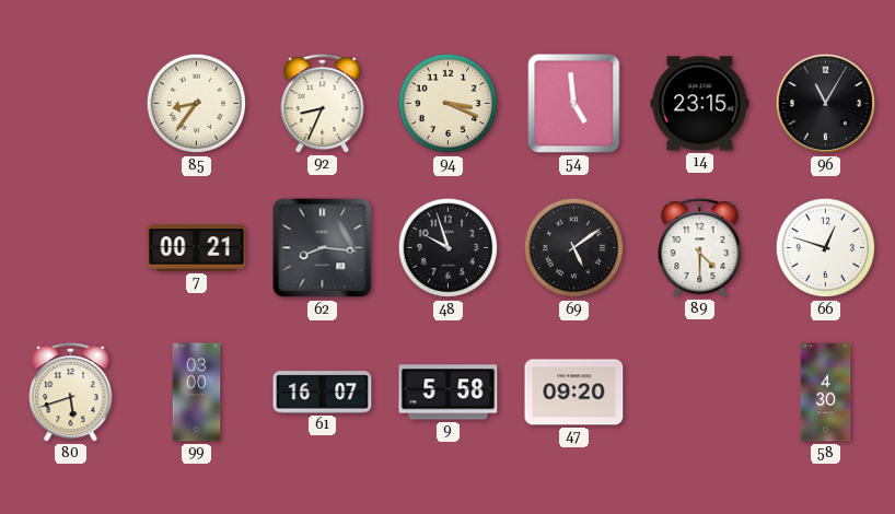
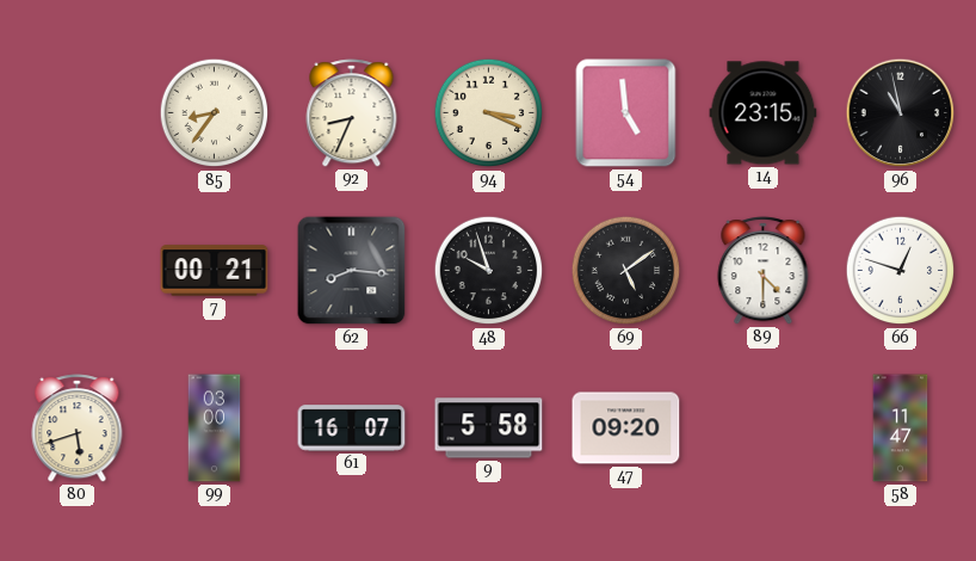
96: 11:05 -> 10:58
58: 4:30 -> 11:47
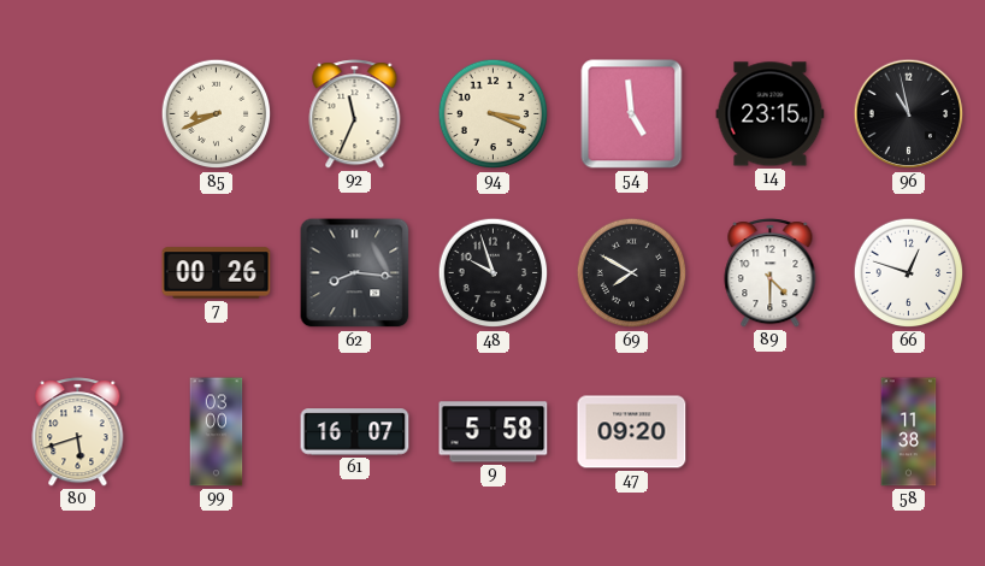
85: 8:36 -> 8:41
92: 8:34 -> 11:34
7: 00:21 -> 00:26
69: 5:09 -> 7:50
58: 11:47 -> 11:38
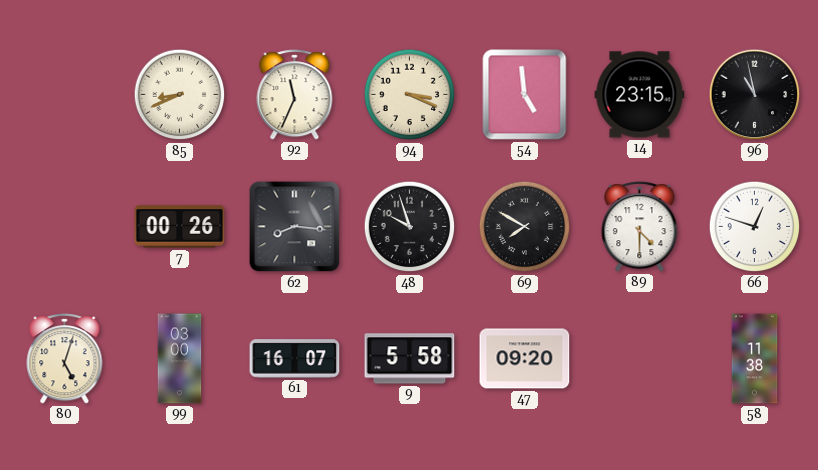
80: 5:42 -> 5:03
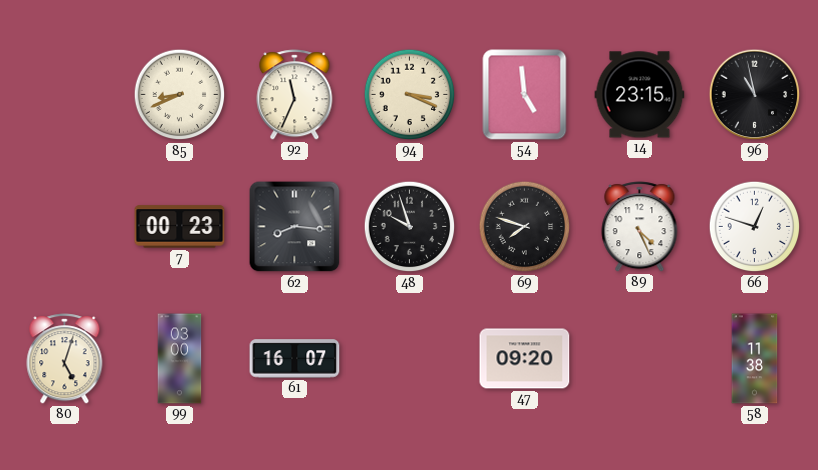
7: 00:26 -> 00:23
69: 7:50 -> 7:48
89: 4:30 -> 4:26
9: 5:58 -> none
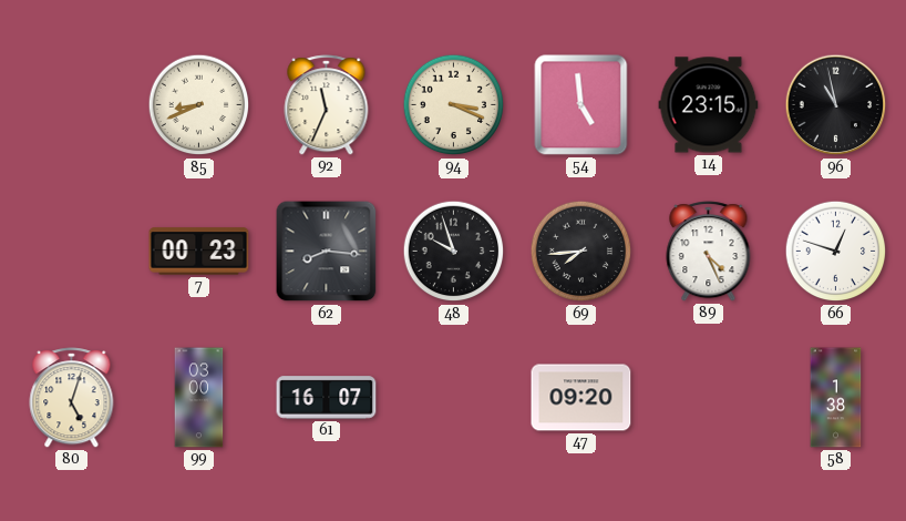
69: 7:48 -> 7:44
58: 11:38 -> 1:38
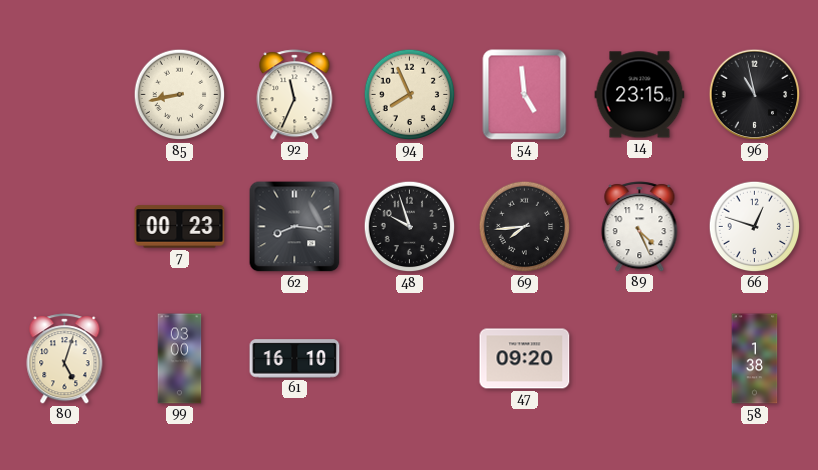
85: 8:41 -> 8:43
94: 3:19 -> 7:56
61: 16:07 -> 16:10
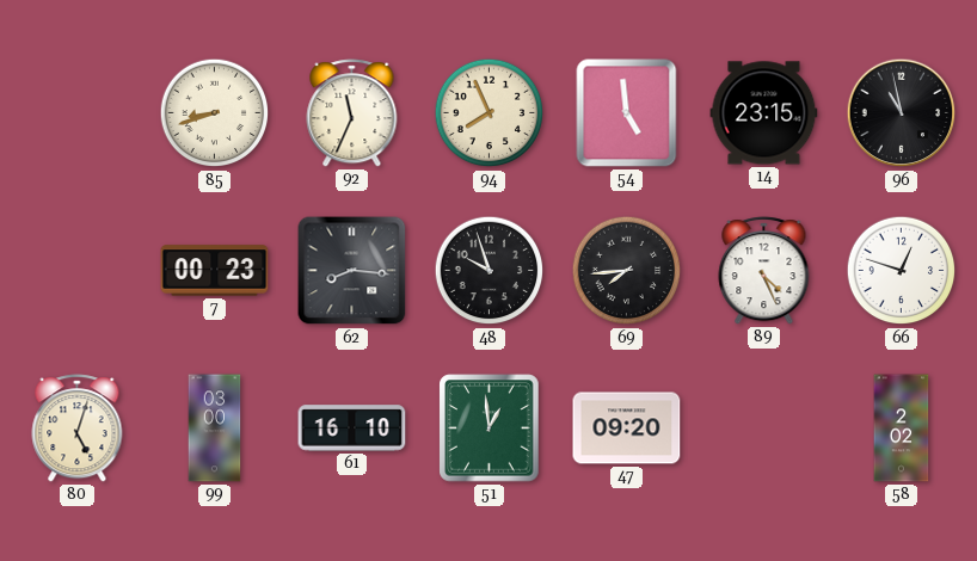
85: 8:43 -> 8:42
51: none -> 12:59
58: 1:38 -> 2:02
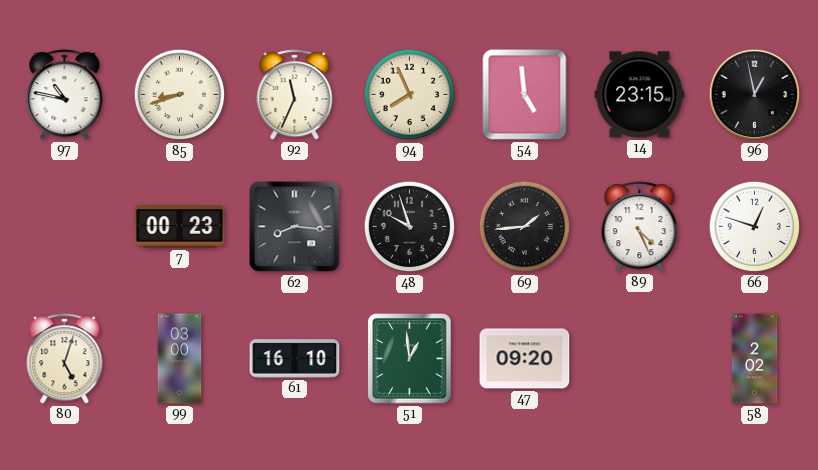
97: none -> 10:47
96: 10:58 -> 12:58
69: 7:44 -> 1:44
